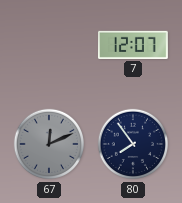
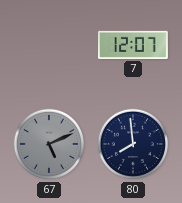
67: 12:11 -> 5:11
80: 7:54 -> 7:59
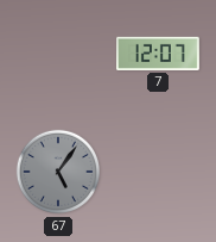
67: 5:11 -> 5:06
80: 7:59 -> none
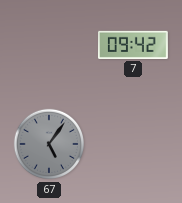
7: 12:07 -> 09:42
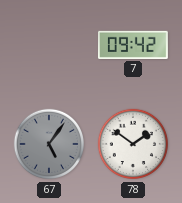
78: none -> 1:51
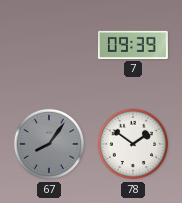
7: 09:42 -> 09:39
67: 5:06 -> 8:06
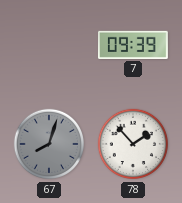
67: 8:06 -> 8:03
78: 1:51 -> 1:53
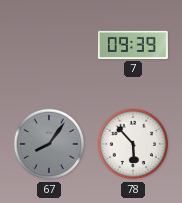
67: 8:03 -> 8:06
78: 1:53 -> 5:53
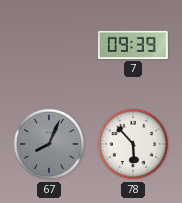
67: 8:06 -> 8:04
